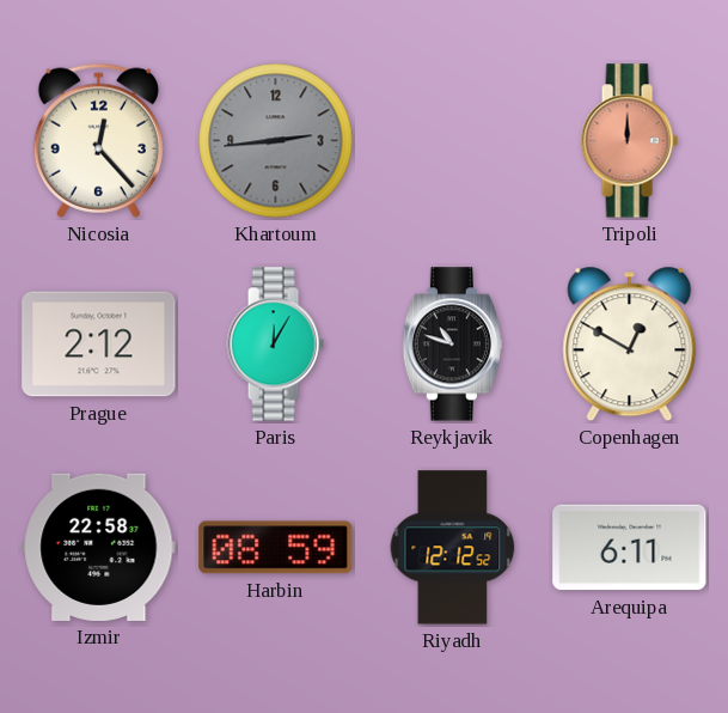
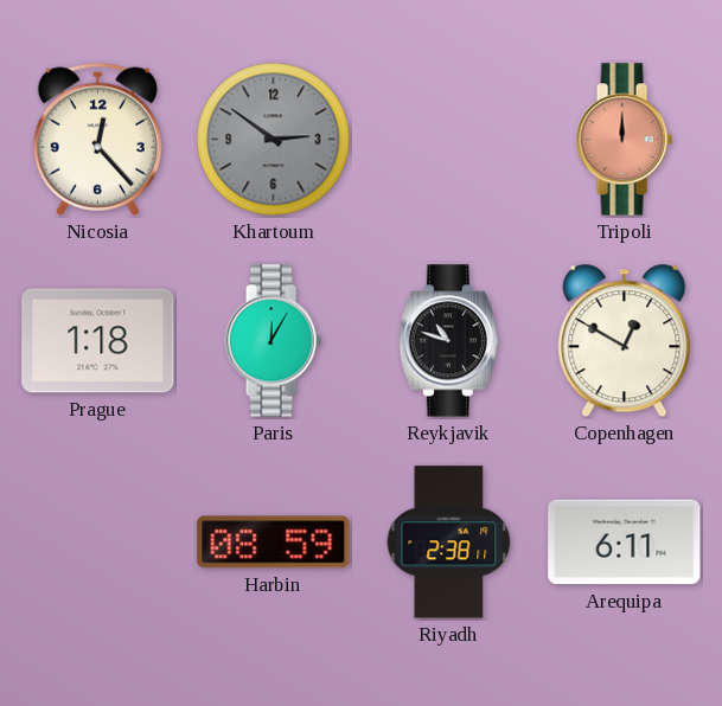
Khartoum: 2:44 -> 2:51
Prague: 2:12 -> 1:18
Izmir: 22:58 -> none
Riyadh: 12:12 -> 2:38
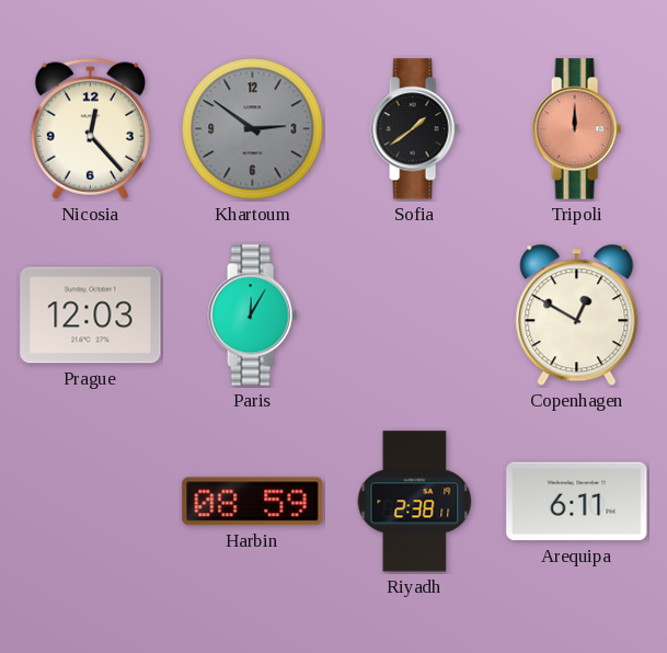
Sofia: none -> 1:39
Prague: 1:18 -> 12:03
Reykjavik: 10:48 -> none
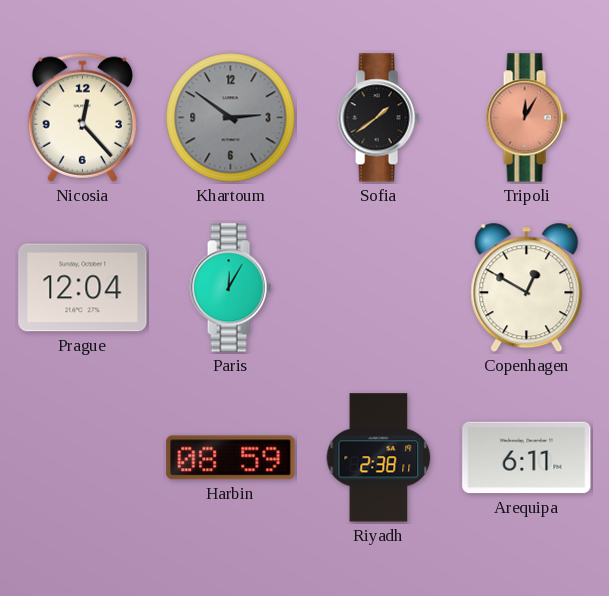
Tripoli: 12:00 -> 12:05
Prague: 12:03 -> 12:04
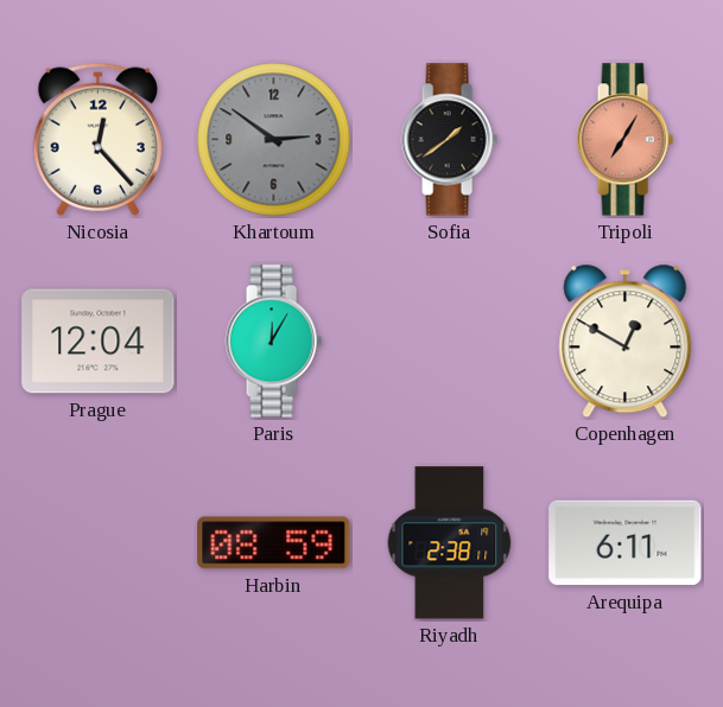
Tripoli: 12:05 -> 7:05
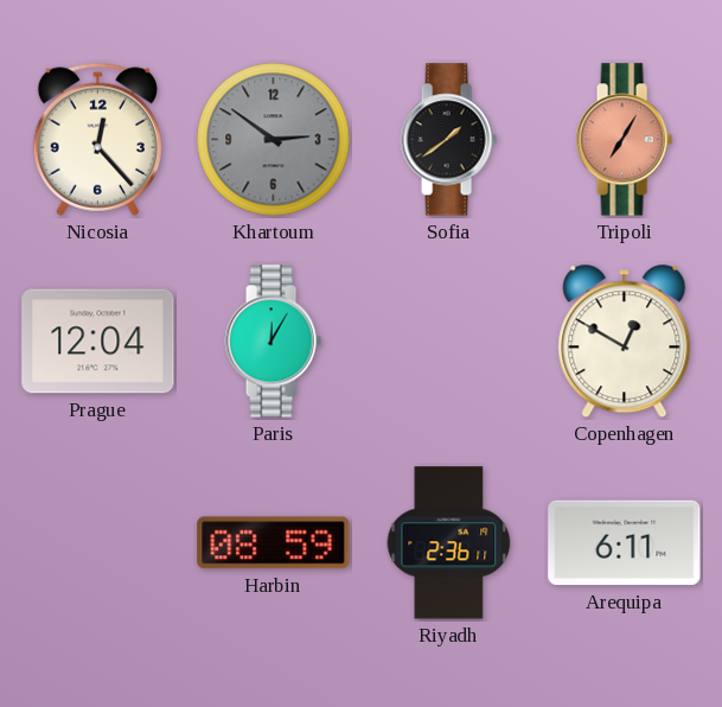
Riyadh: 2:38 -> 2:36
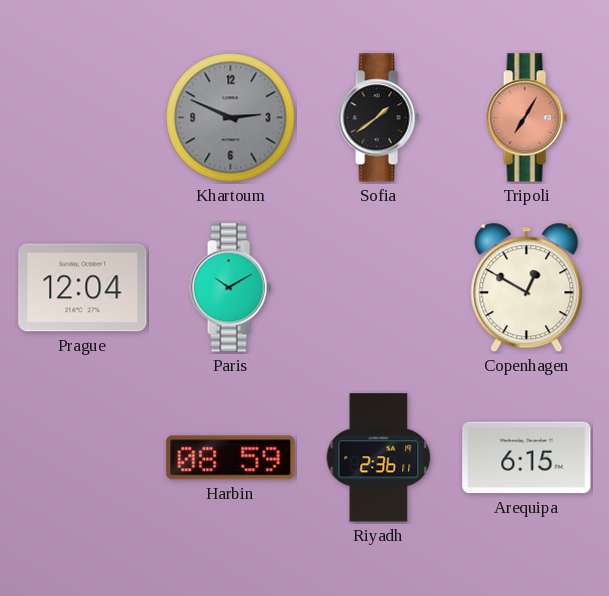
Nicosia: 12:23 -> none
Khartoum: 2:51 -> 2:49
Paris: 12:05 -> 10:10
Arequipa: 6:11 -> 6:15
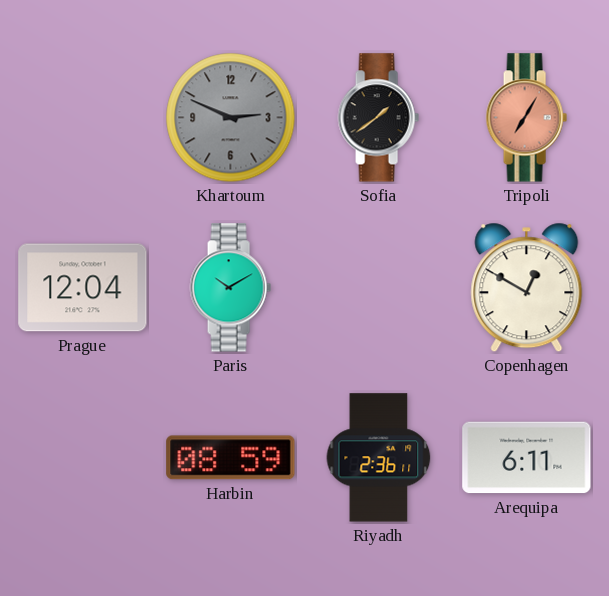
Arequipa: 6:15 -> 6:11
